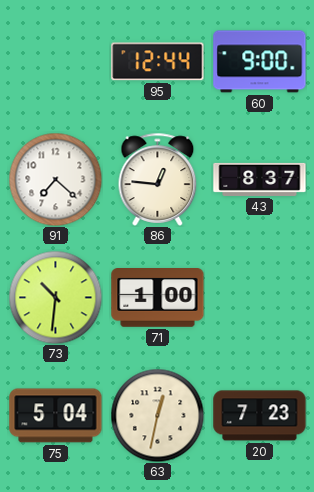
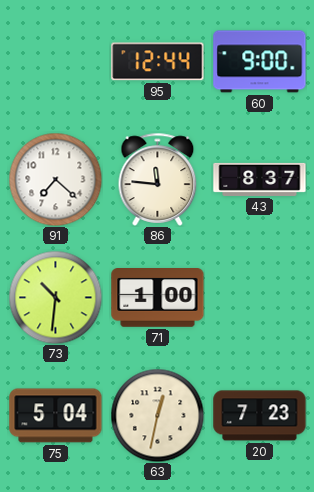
86: 12:46 -> 11:46
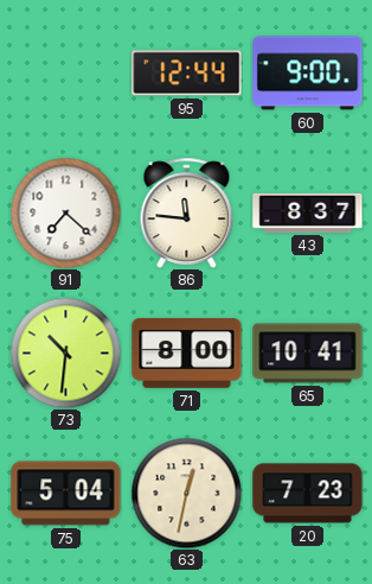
71: 1:00 -> 8:00
65: none -> 10:41
